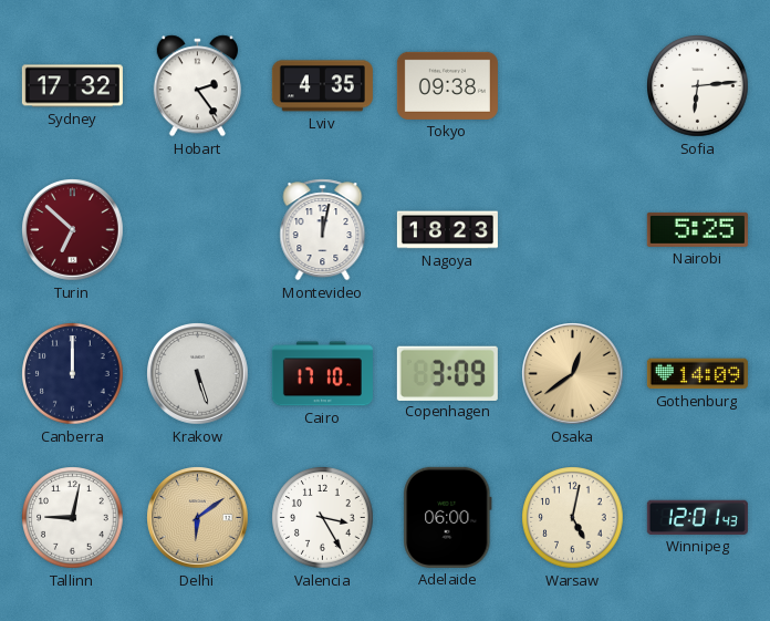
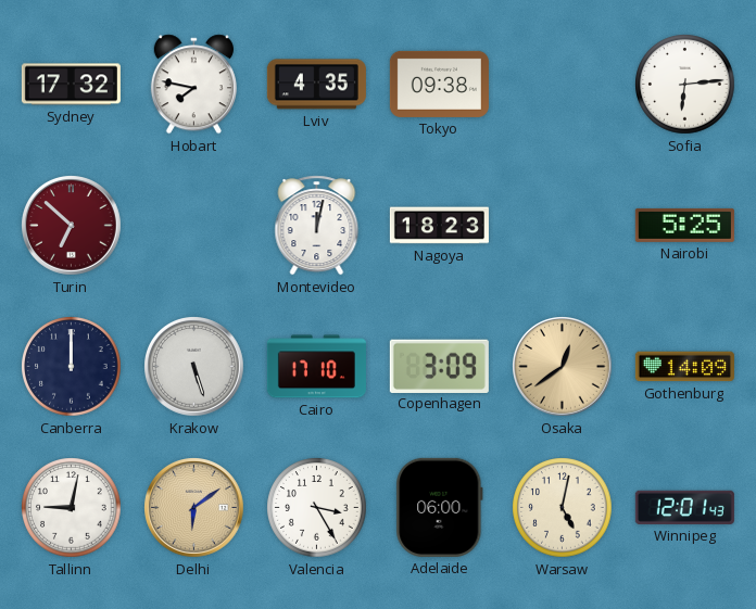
Hobart: 2:24 -> 7:47
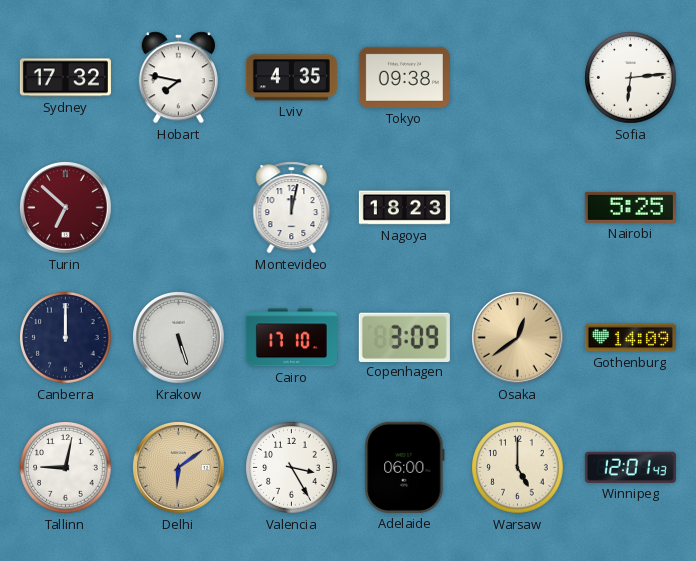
Warsaw: 5:02 -> 5:00
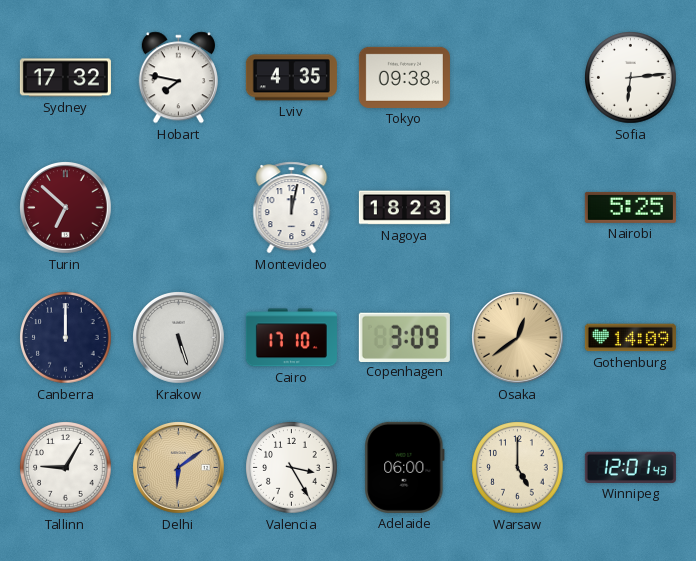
Tallinn: 9:02 -> 9:05
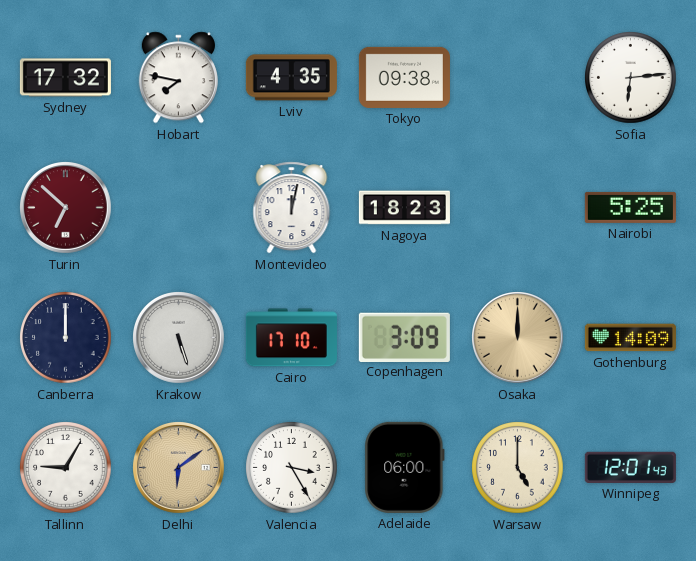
Osaka: 12:39 -> 12:00
